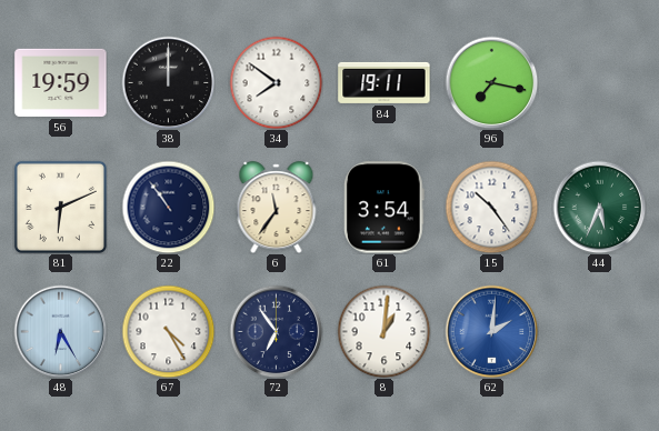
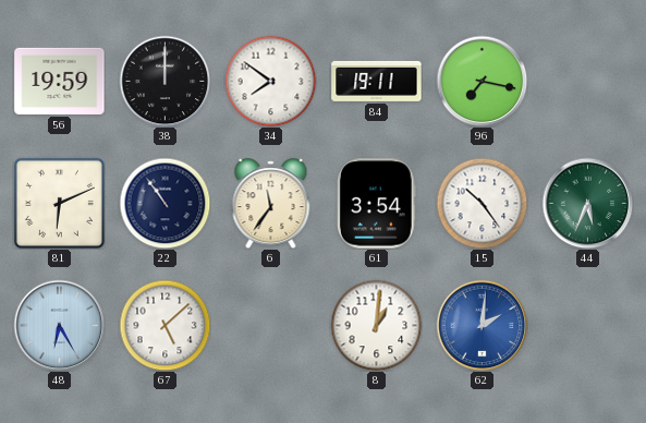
67: 4:25 -> 5:08
72: 6:54 -> none
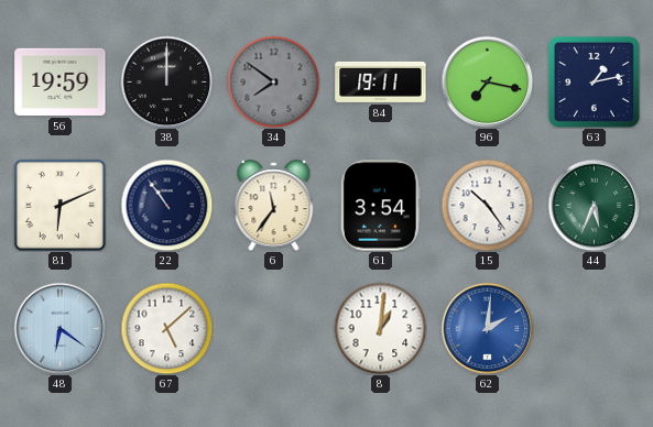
34 dial: white -> grey
63: none -> 1:13
48: 6:25 -> 6:21
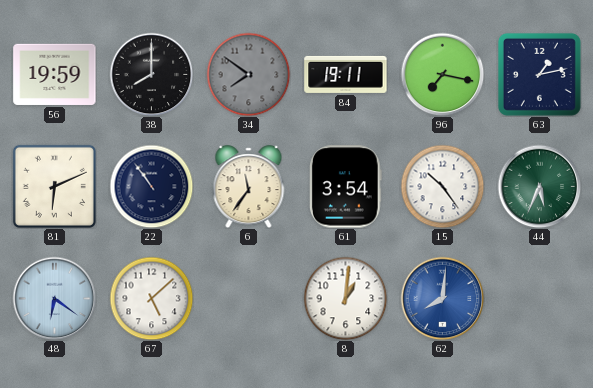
38: 12:00 -> 8:00
62: 2:01 -> 8:01
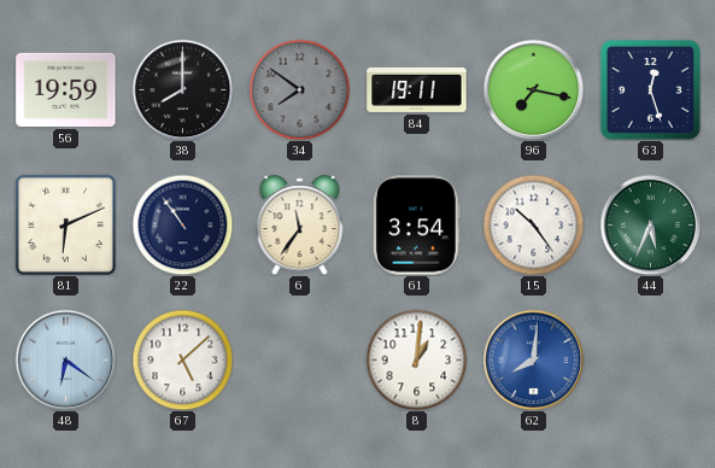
63: 1:13 -> 12:27
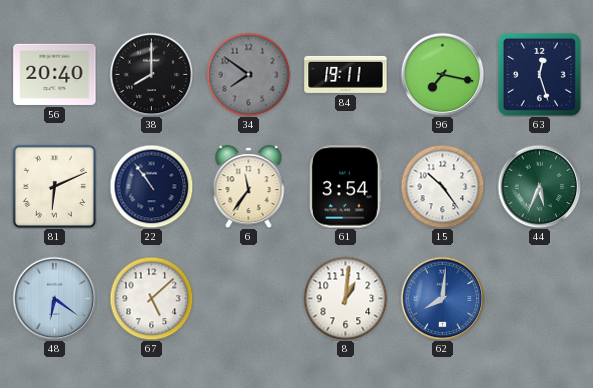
56: 19:59 -> 20:40
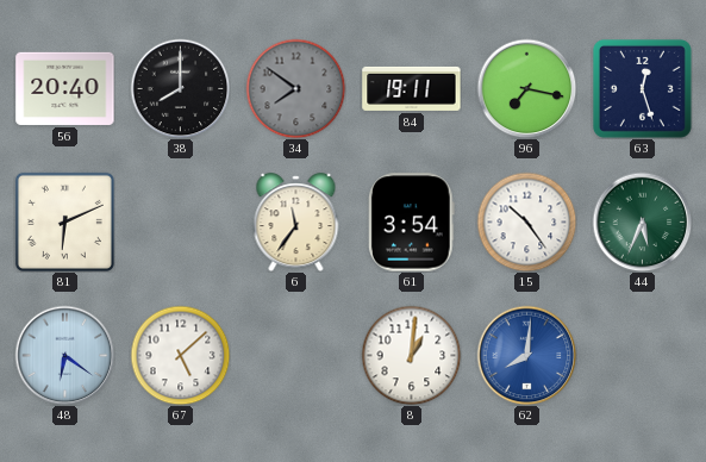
22: 10:54 -> none
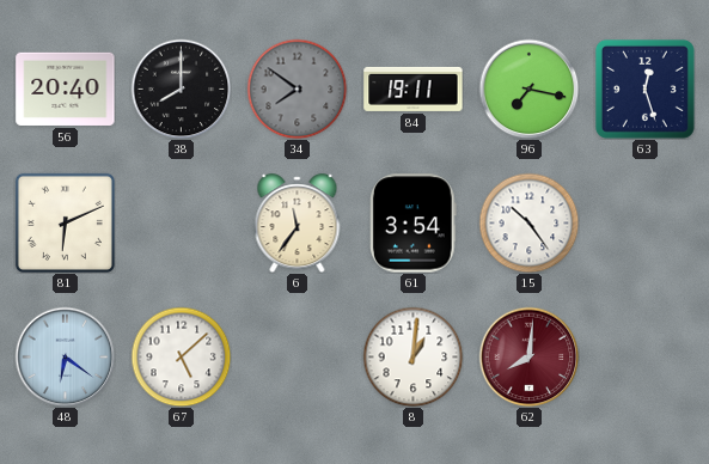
44: 5:34 -> none
62 dial: blue -> burgundy
